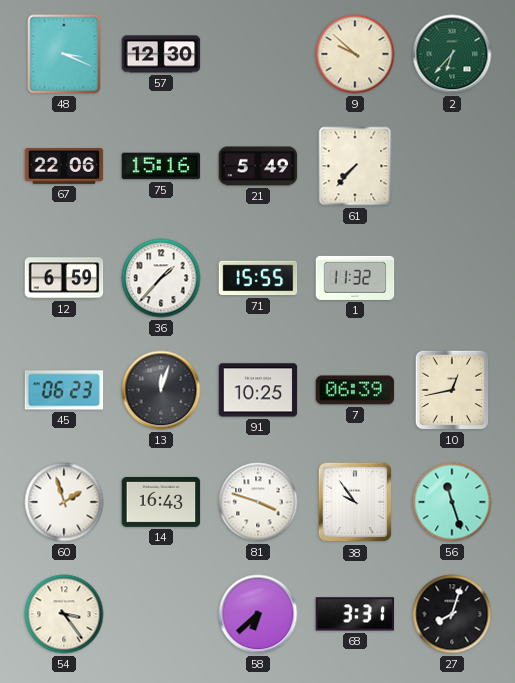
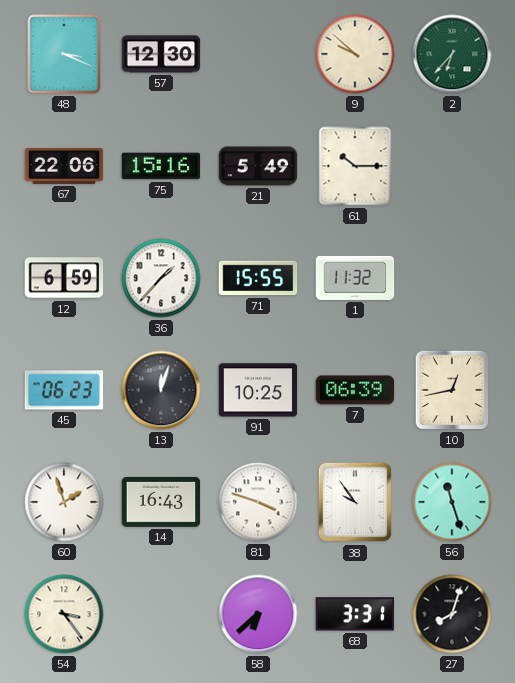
61: 7:37 -> 10:15
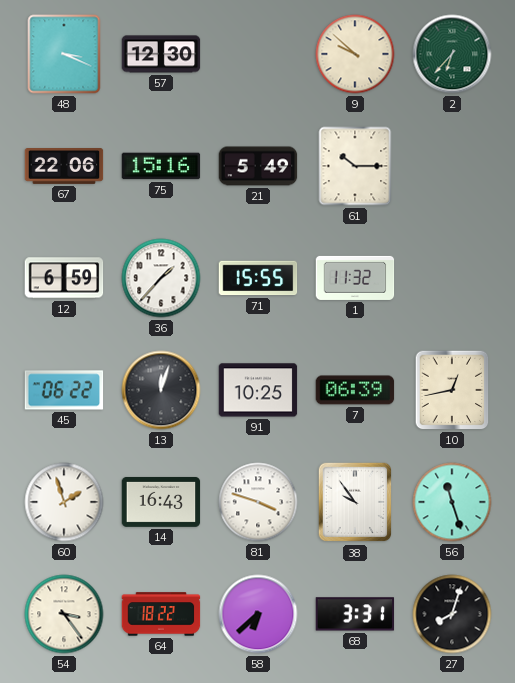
45: 06:23 -> 06:22
64: none -> 18:22
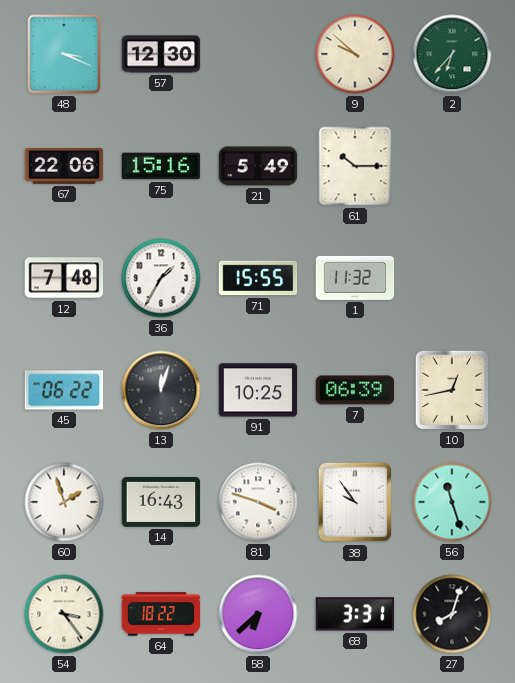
12: 6:59 -> 7:48
36: 1:37 -> 1:35
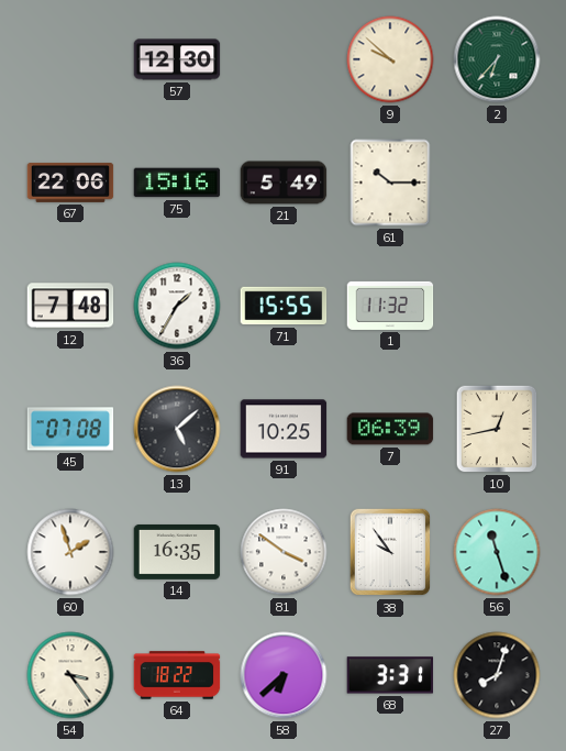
48: 3:19 -> none
45: 06:22 -> 07:08
13: 12:03 -> 5:08
14: 16:43 -> 16:35
81: 3:48 -> 3:51
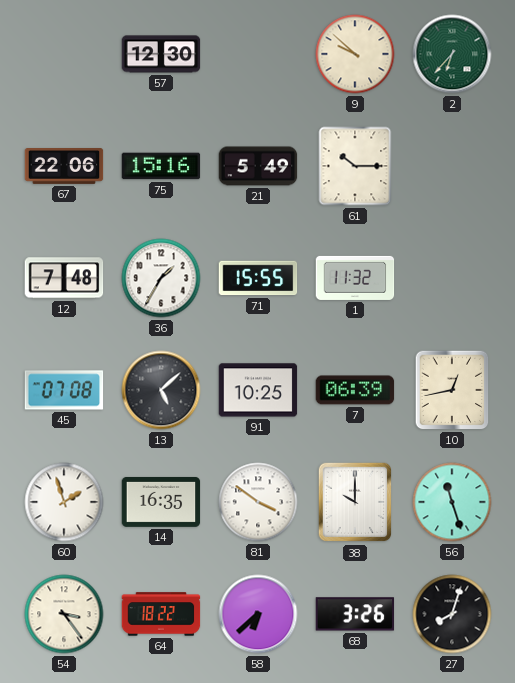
38: 9:54 -> 10:00
68: 3:31 -> 3:26
